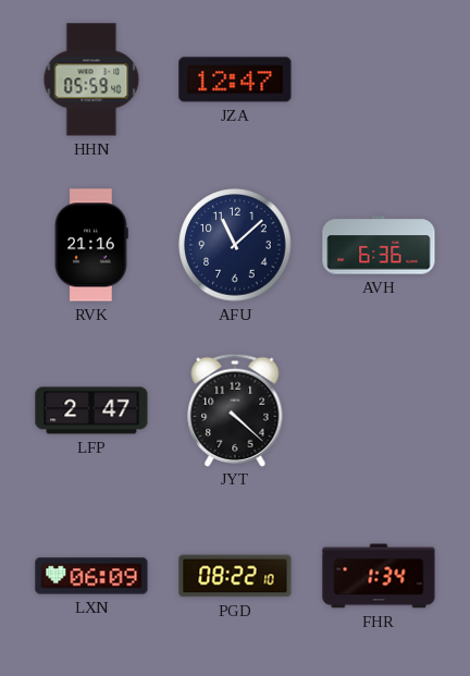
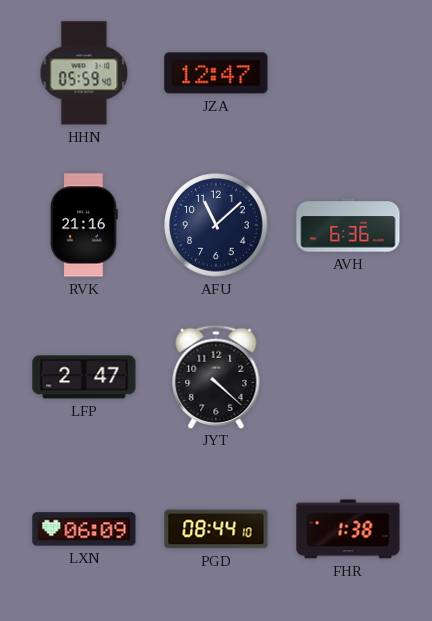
PGD: 08:22 -> 08:44
FHR: 1:34 -> 1:38
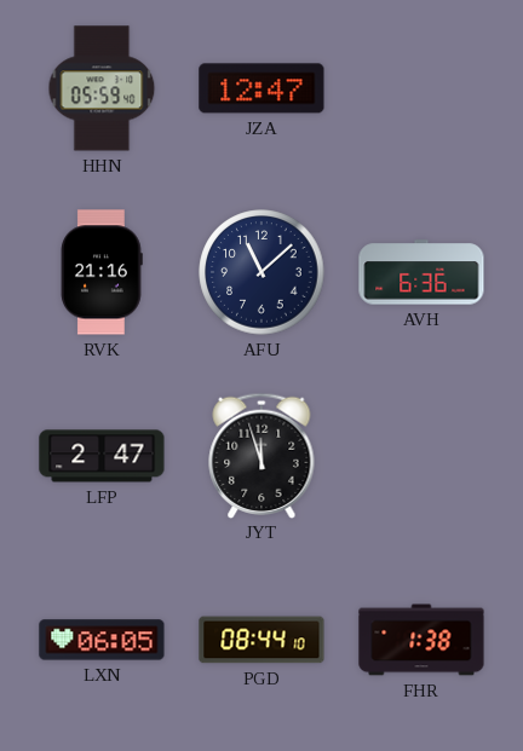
JYT: 4:22 -> 11:57
LXN: 06:09 -> 06:05
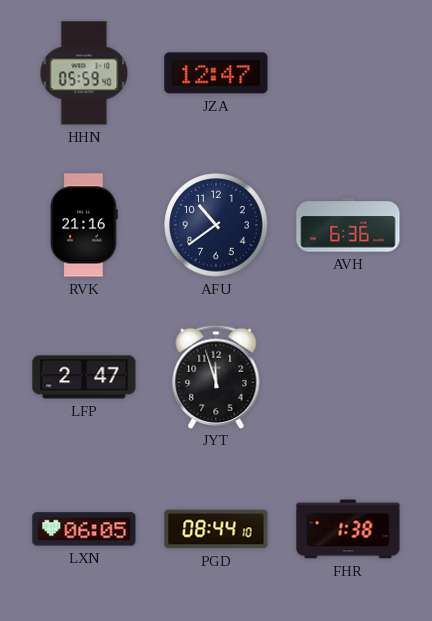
AFU: 11:08 -> 10:39
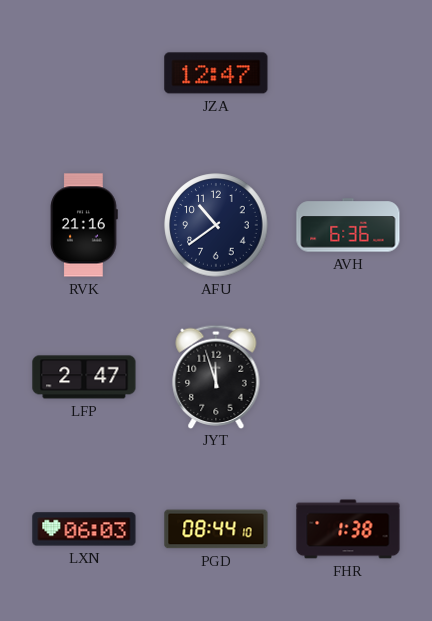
HHN: 05:59 -> none
LXN: 06:05 -> 06:03
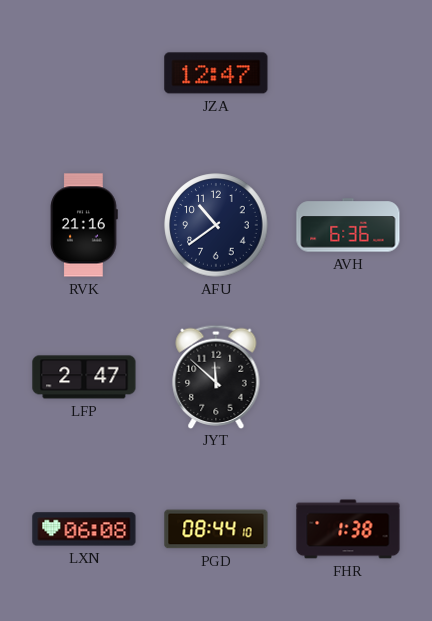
JYT: 11:57 -> 11:52
LXN: 06:03 -> 06:08
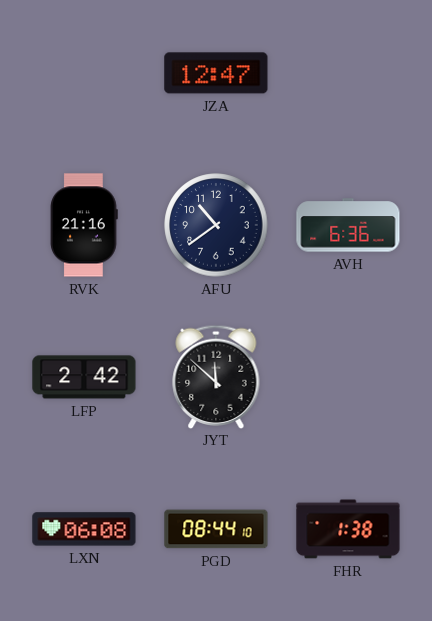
LFP: 2:47 -> 2:42
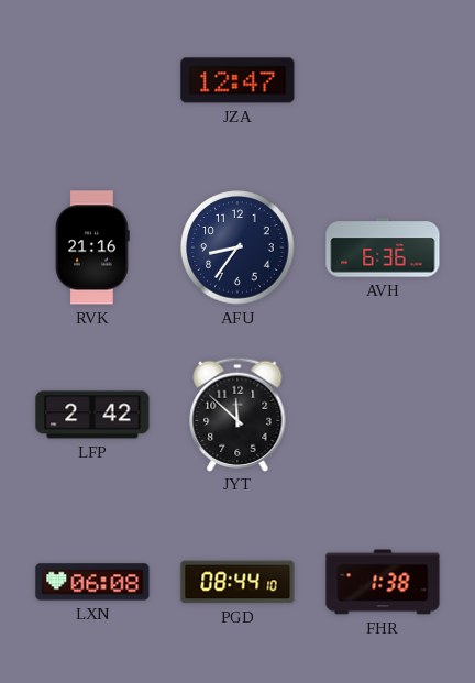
AFU: 10:39 -> 8:36
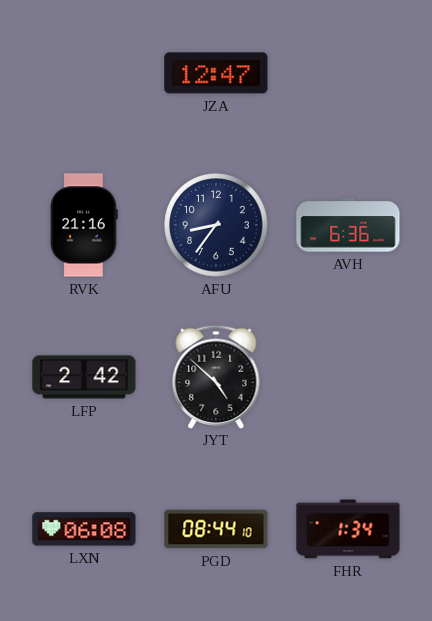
JYT: 11:52 -> 4:52
FHR: 1:38 -> 1:34
